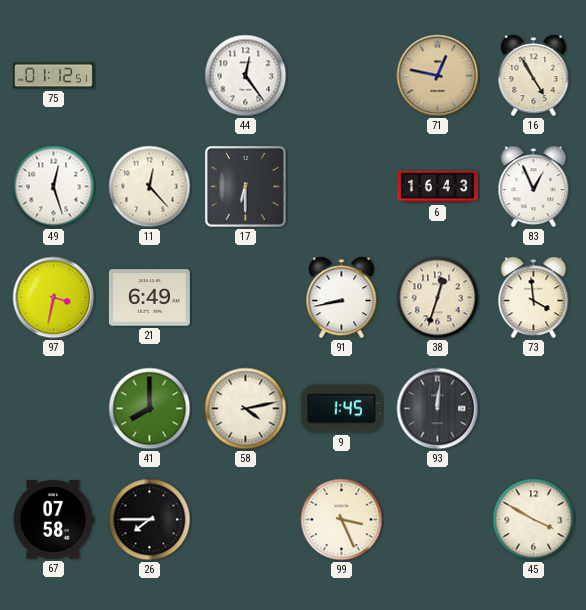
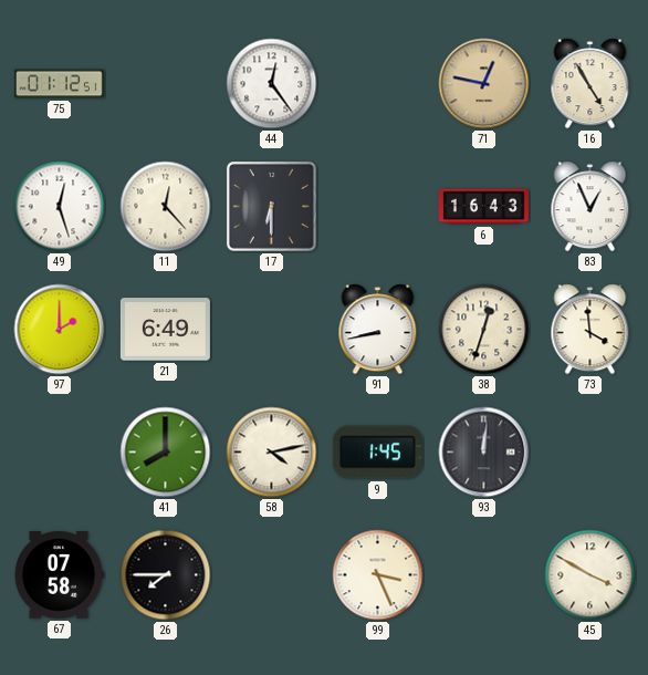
97: 3:32 -> 2:00
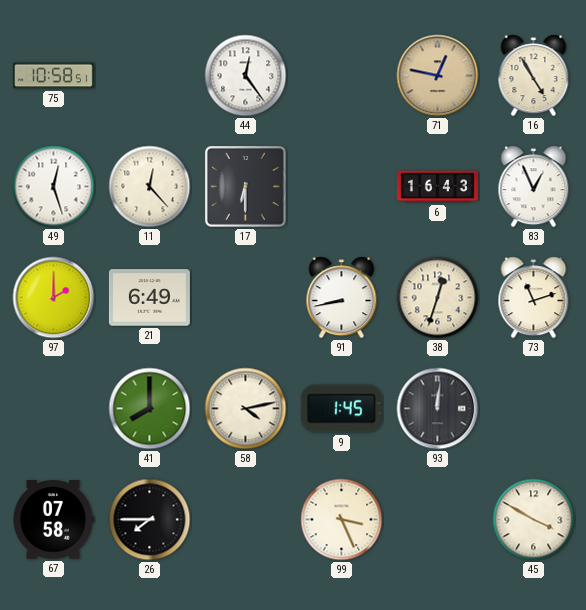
75: 01:12 -> 10:58
73: 3:59 -> 11:12
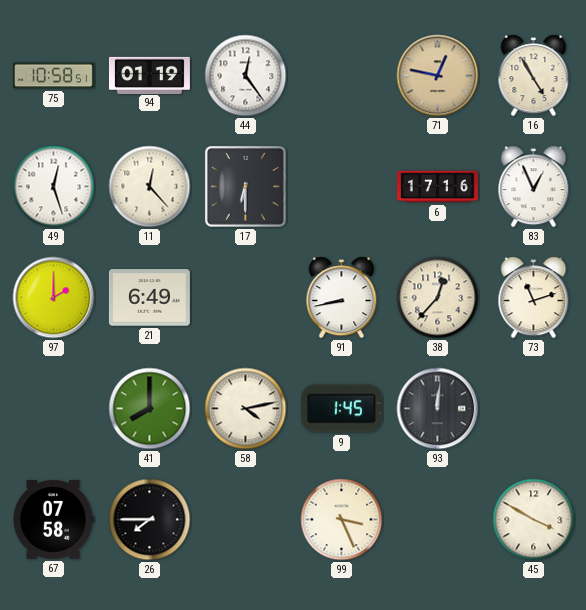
94: none -> 01:19
6: 16:43 -> 17:16
38: 12:33 -> 12:37
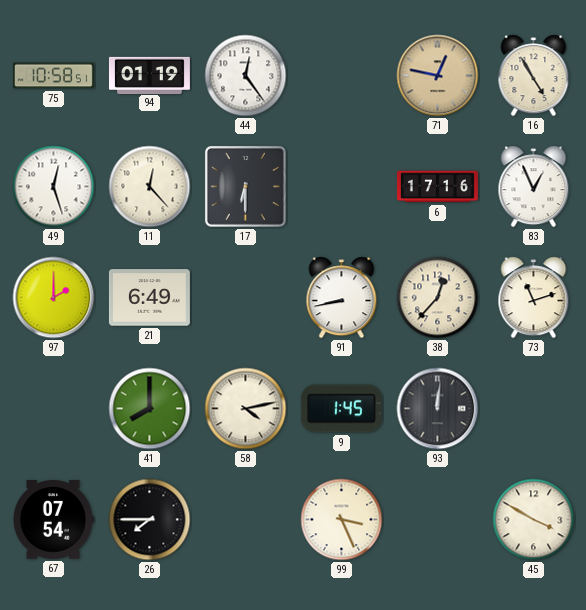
67: 07:58 -> 07:54
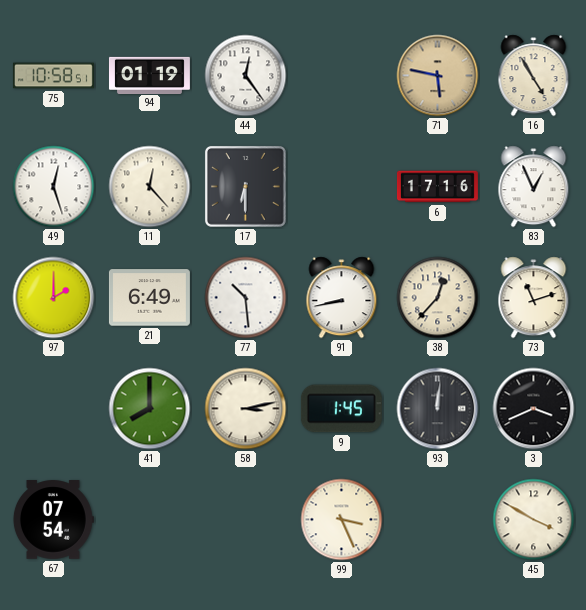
71: 12:47 -> 5:47
77: none -> 10:29
58: 4:13 -> 3:13
3: none -> 3:41
26: 7:45 -> none
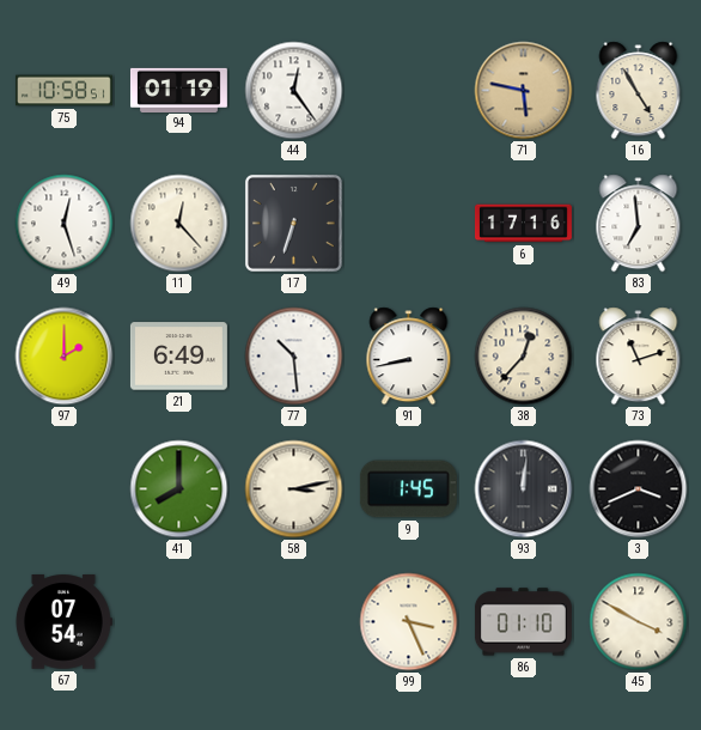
17: 6:30 -> 6:33
83: 12:56 -> 6:59
86: none -> 01:10
